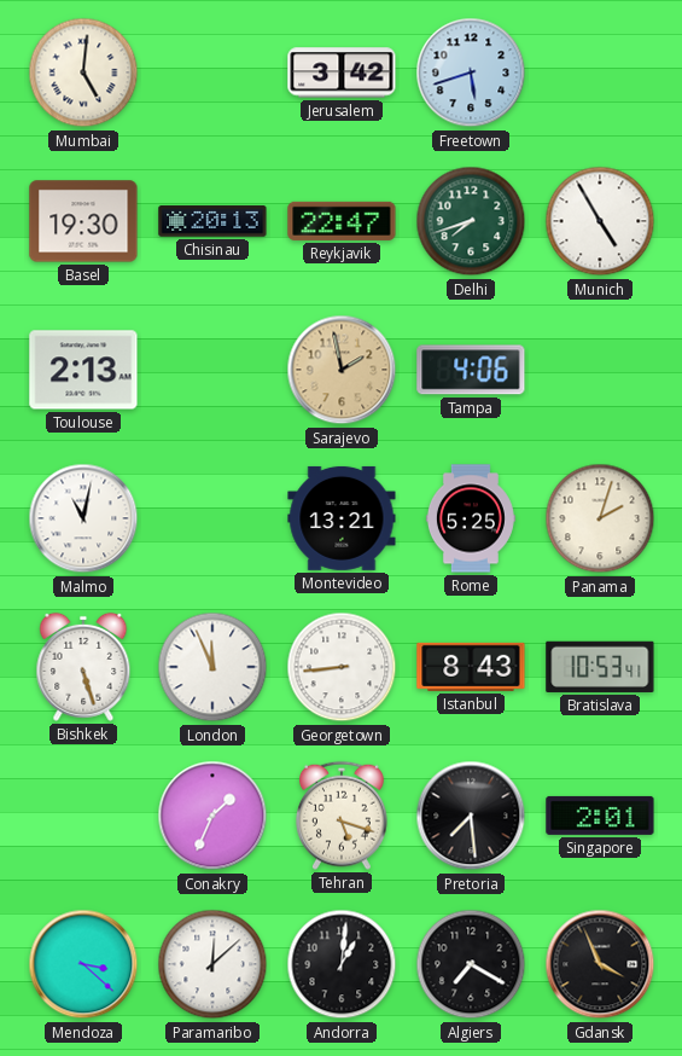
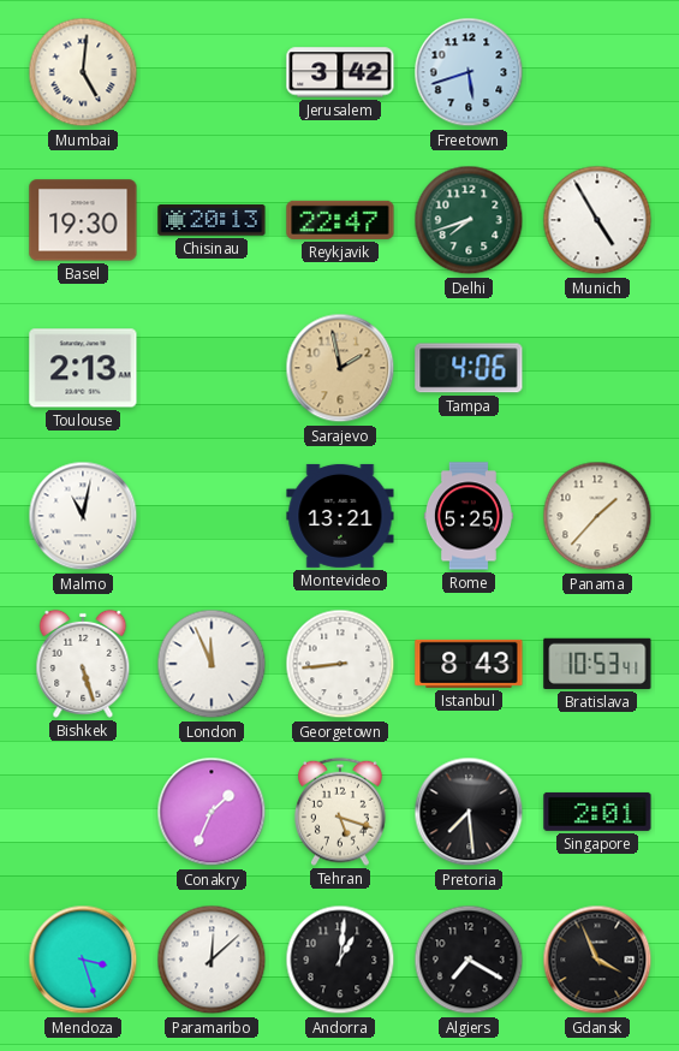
Panama: 2:03 -> 1:37
Mendoza: 3:22 -> 3:27
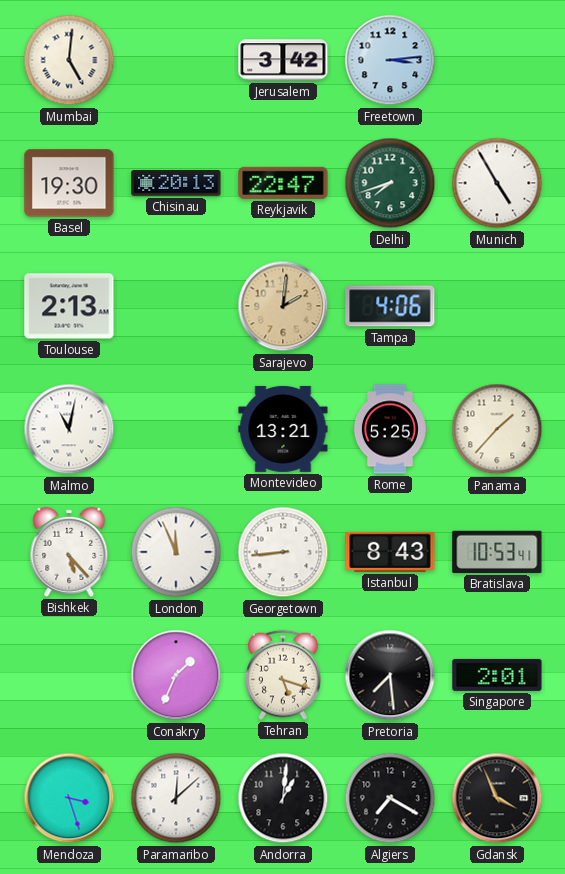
Freetown: 5:42 -> 3:14
Sarajevo: 1:58 -> 2:01
Bishkek: 5:27 -> 5:23
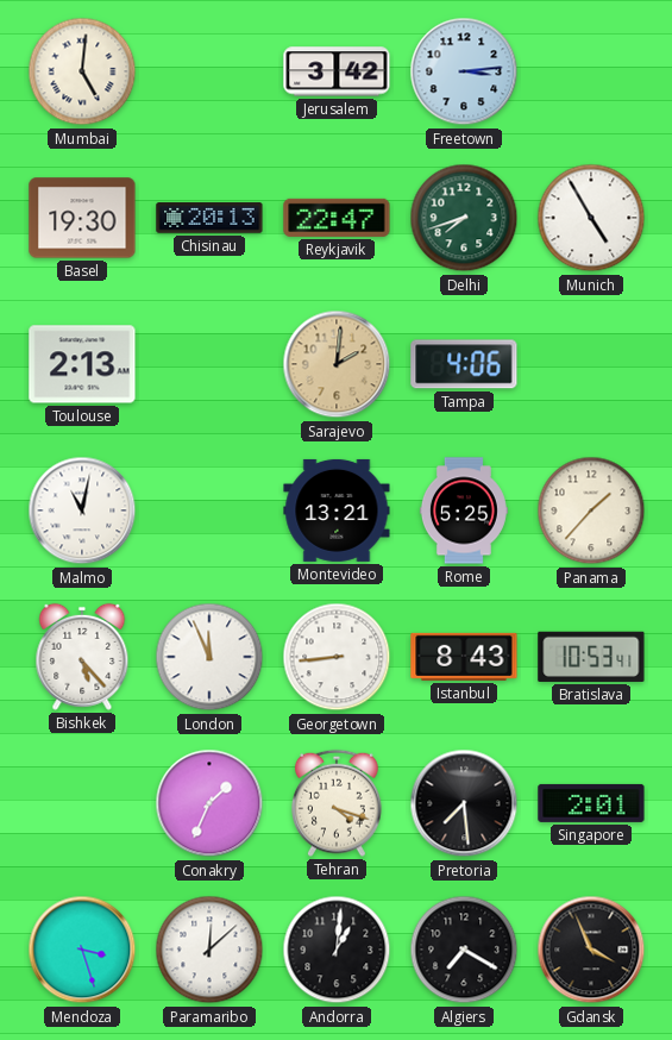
Tehran: 5:18 -> 4:18
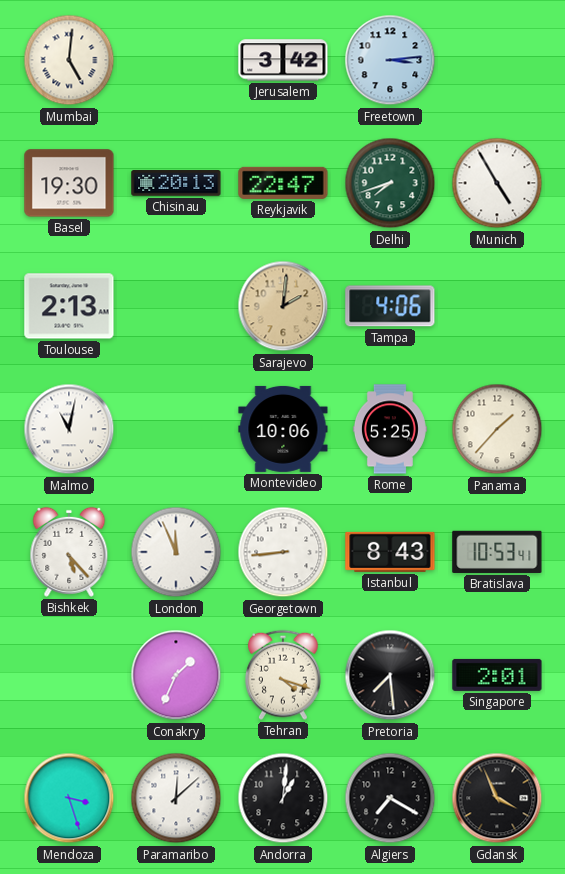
Montevideo: 13:21 -> 10:06
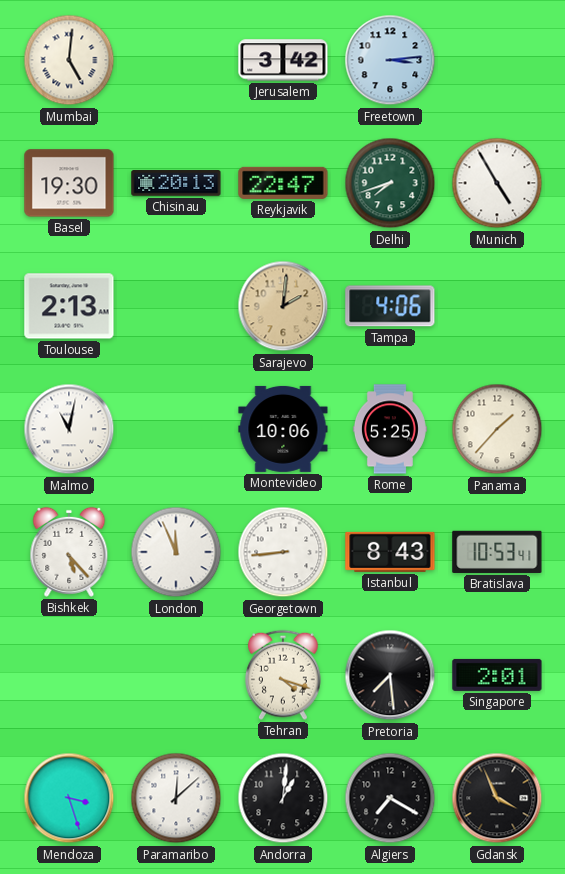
Conakry: 1:34 -> none
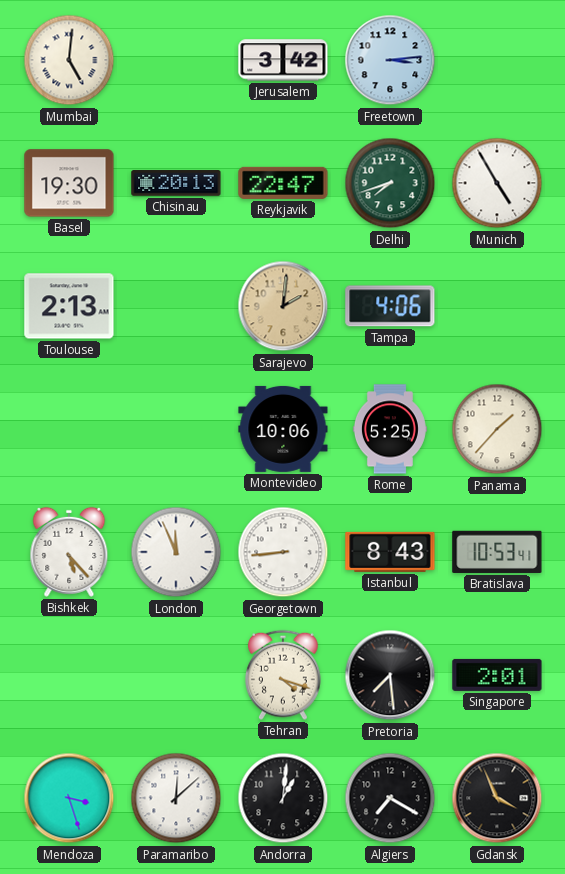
Malmo: 11:02 -> none
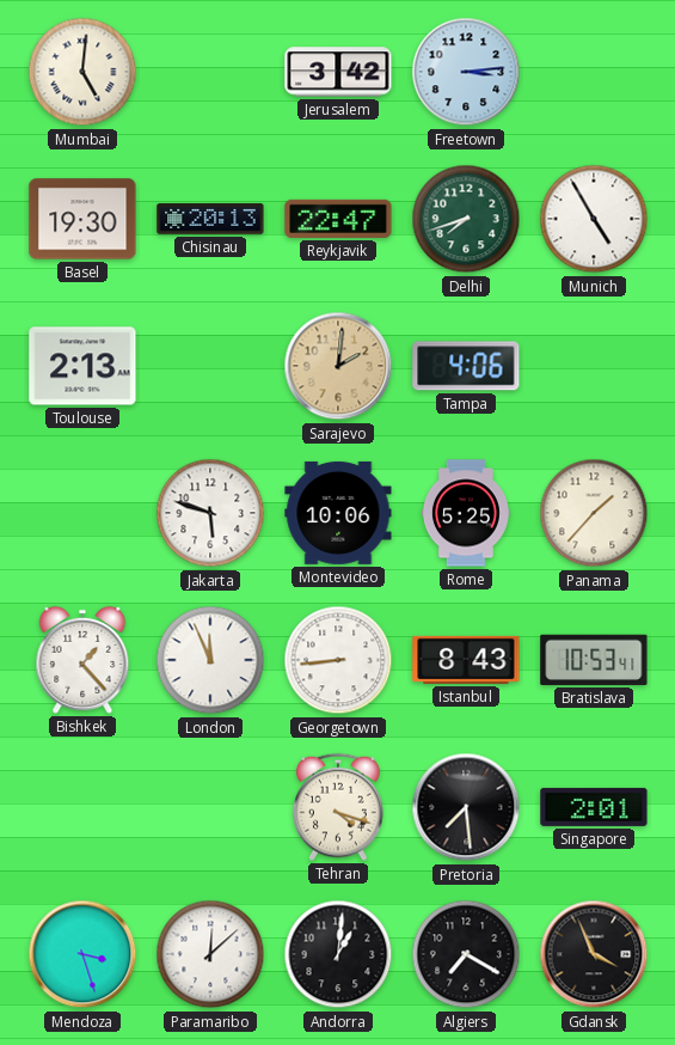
Jakarta: none -> 5:48
Bishkek: 5:23 -> 1:23
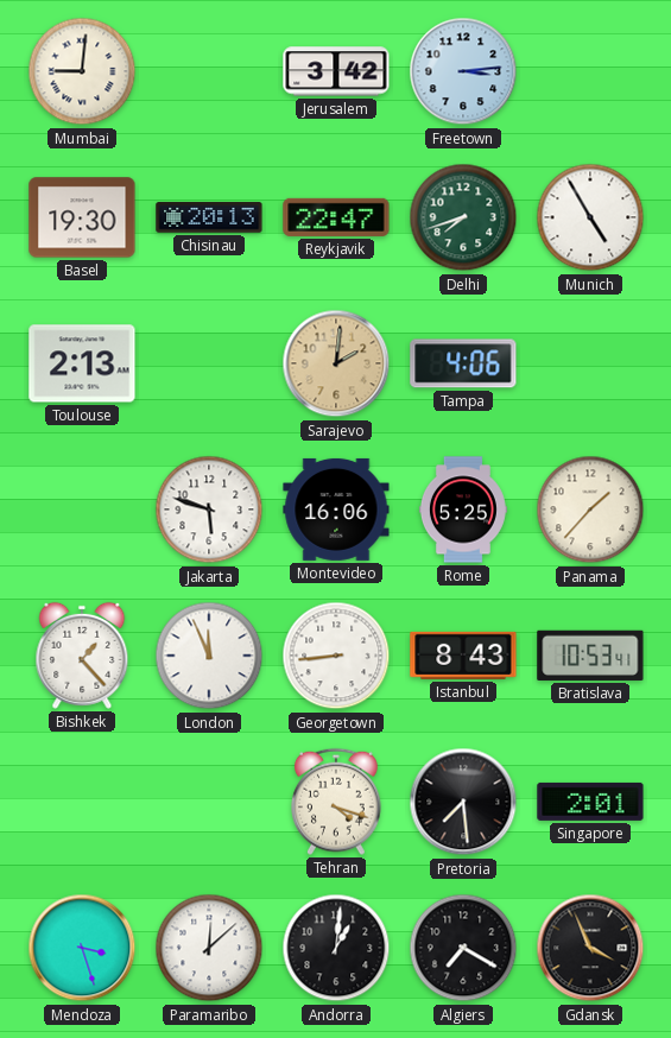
Mumbai: 5:01 -> 9:01
Montevideo: 10:06 -> 16:06
